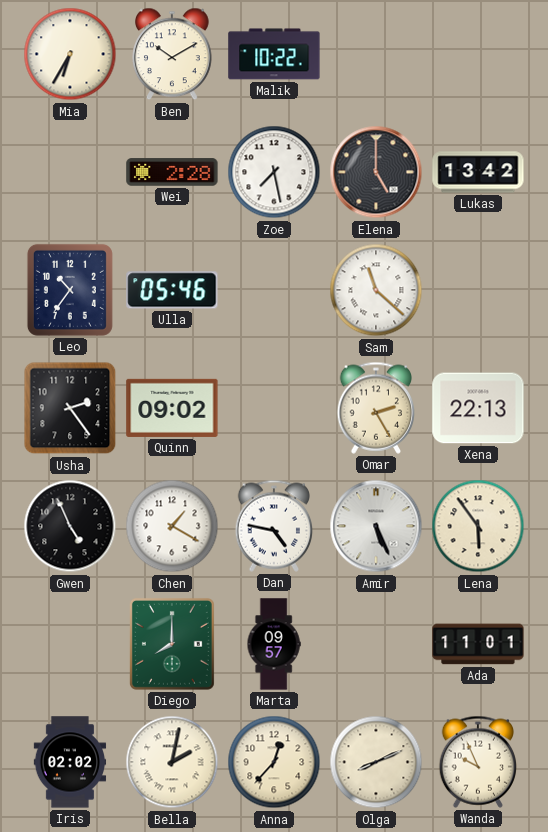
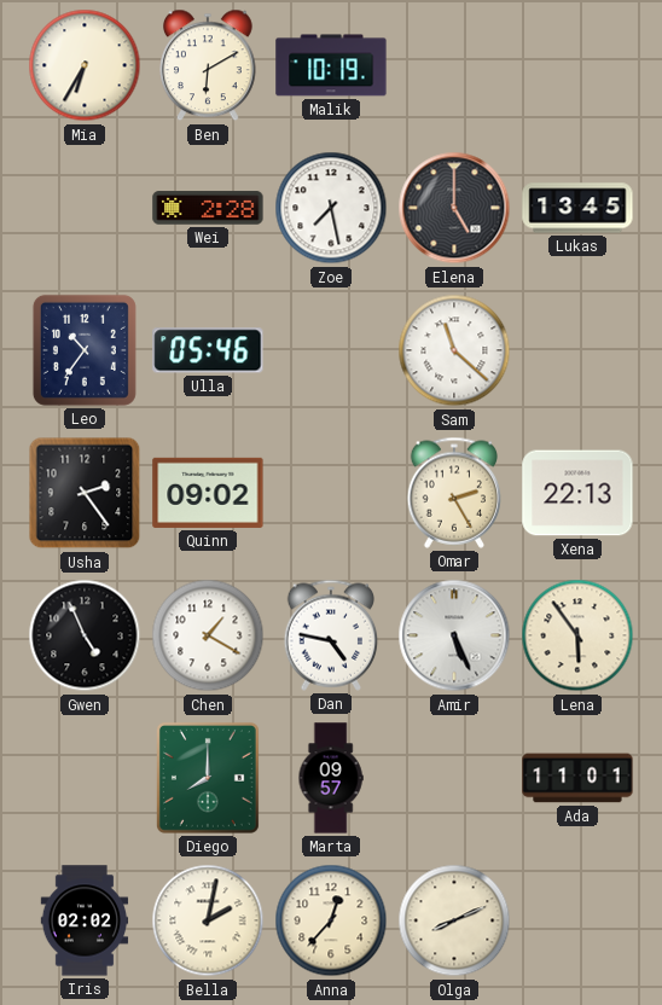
Ben: 10:10 -> 6:10
Malik: 10:22 -> 10:19
Lukas: 13:42 -> 13:45
Wanda: 9:56 -> none
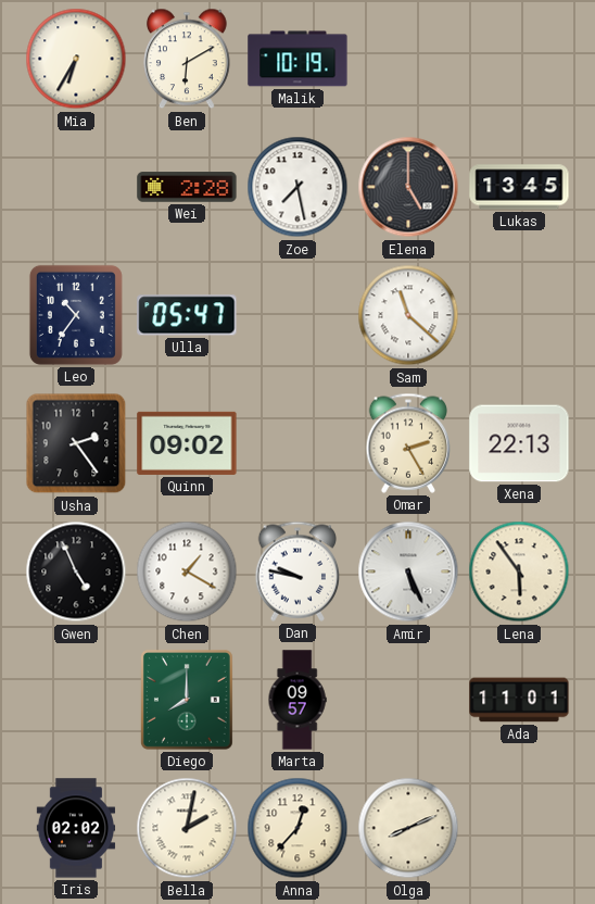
Ulla: 05:46 -> 05:47
Dan: 4:47 -> 9:47
